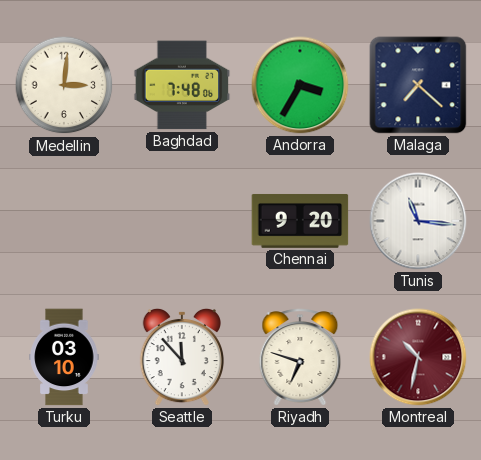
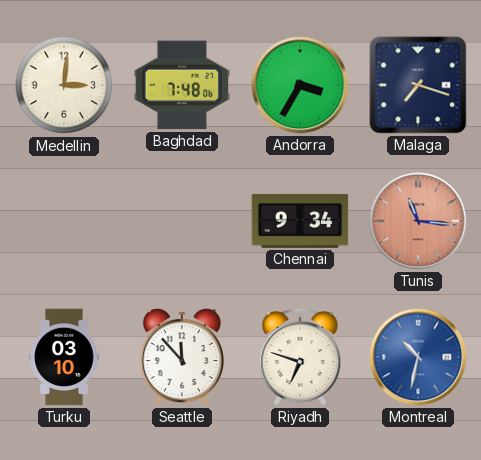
Malaga: 7:22 -> 7:18
Chennai: 9:20 -> 9:34
Tunis dial: white -> salmon
Montreal dial: burgundy -> blue
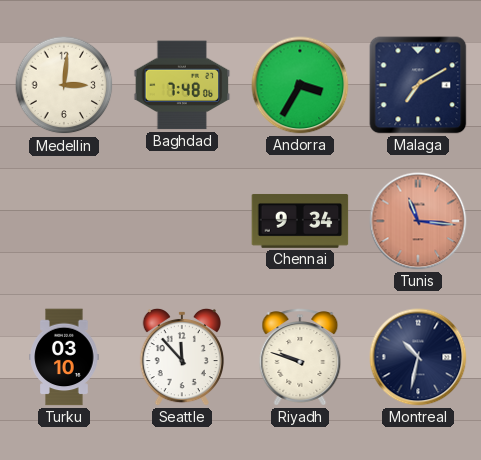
Malaga: 7:18 -> 7:10
Riyadh: 6:48 -> 9:48
Montreal dial: blue -> navy
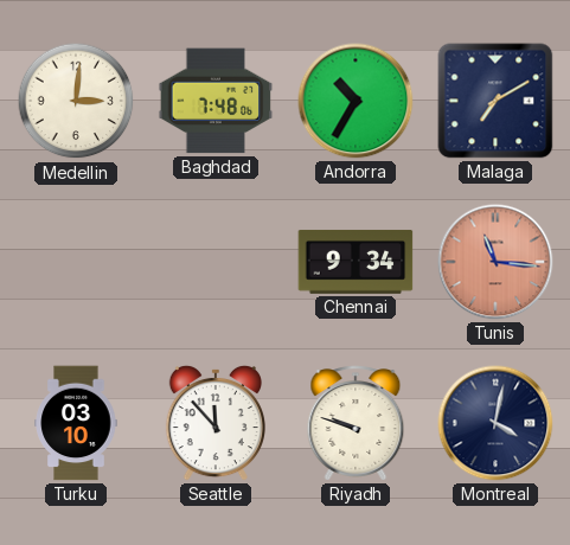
Andorra: 3:35 -> 10:35
Montreal: 10:32 -> 4:02
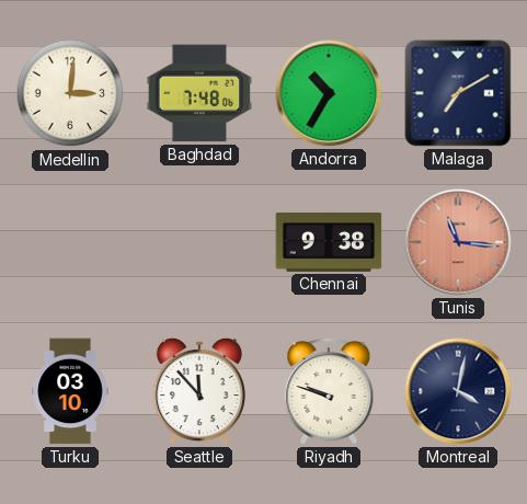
Chennai: 9:34 -> 9:38
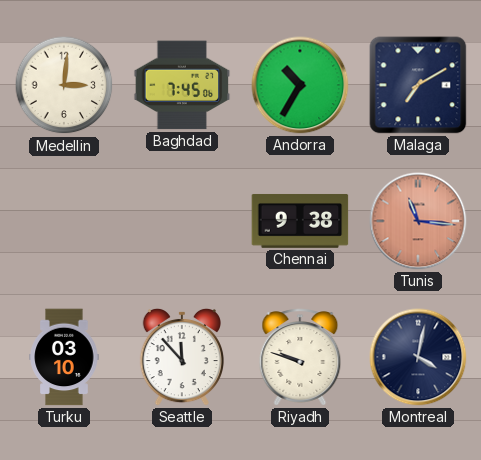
Baghdad: 7:48 -> 7:45
